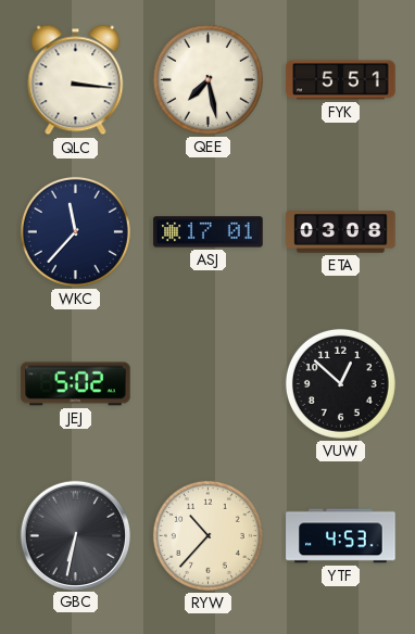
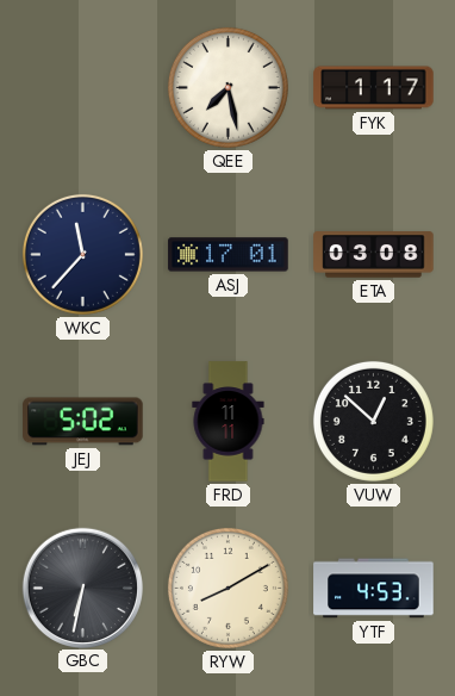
QLC: 3:16 -> none
FYK: 5:51 -> 1:17
FRD: none -> 11:11
RYW: 10:37 -> 8:10
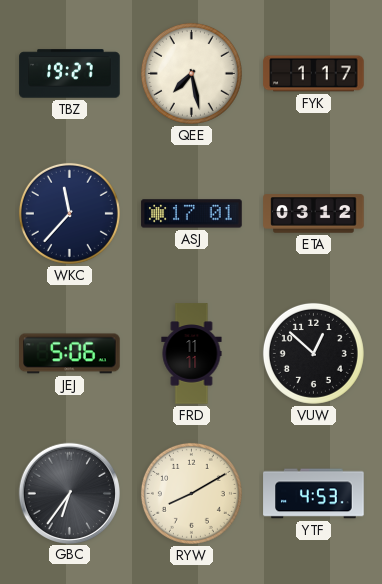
TBZ: none -> 19:27
ETA: 03:08 -> 03:12
JEJ: 5:02 -> 5:06
GBC: 6:32 -> 6:36
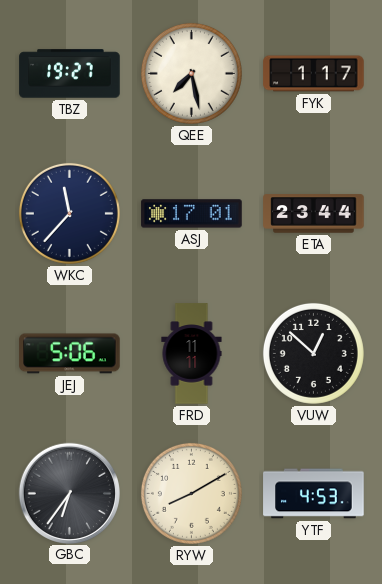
ETA: 03:12 -> 23:44
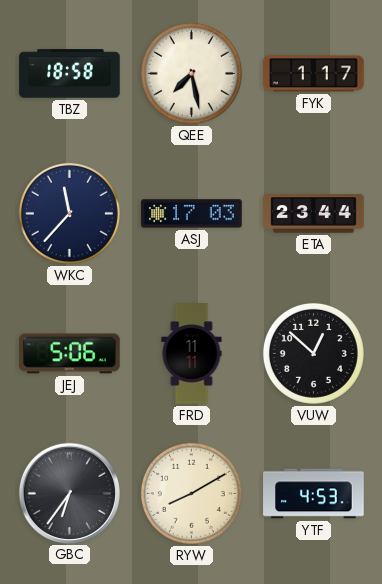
TBZ: 19:27 -> 18:58
ASJ: 17:01 -> 17:03
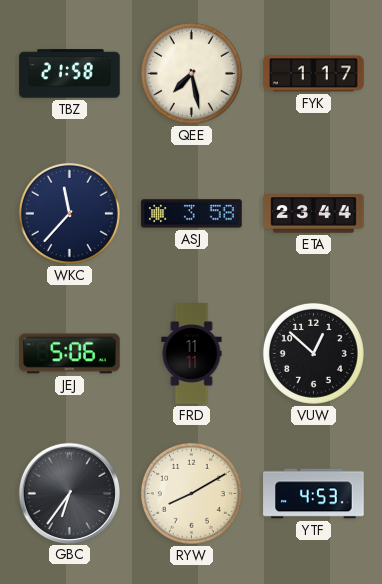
TBZ: 18:58 -> 21:58
ASJ: 17:03 -> 3:58
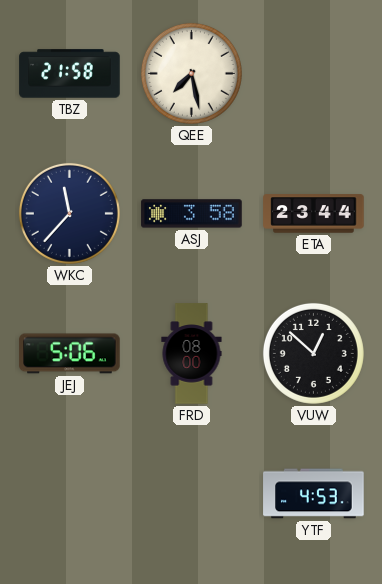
FYK: 1:17 -> none
FRD: 11:11 -> 08:00
GBC: 6:36 -> none
RYW: 8:10 -> none
